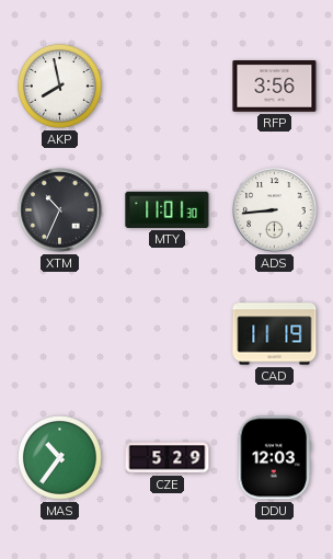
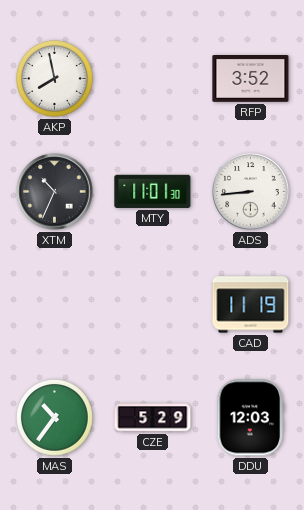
RFP: 3:56 -> 3:52
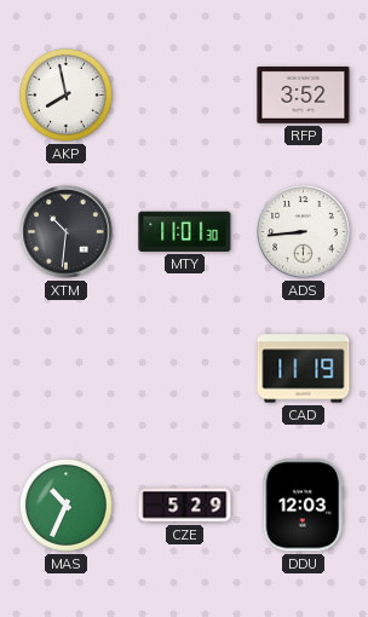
XTM: 10:34 -> 10:31
MAS: 10:36 -> 10:34
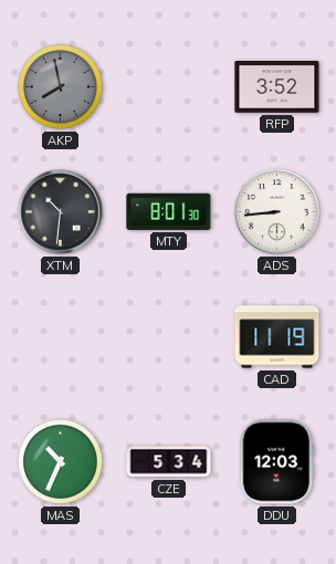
AKP dial: white -> grey
MTY: 11:01 -> 8:01
CZE: 5:29 -> 5:34
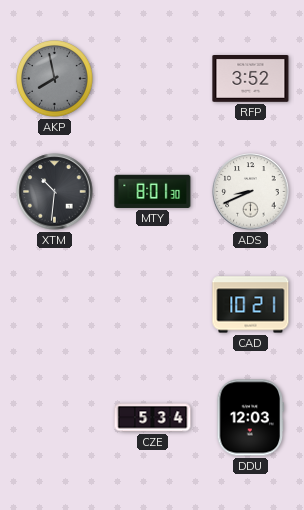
ADS: 8:44 -> 8:41
CAD: 11:19 -> 10:21
MAS: 10:34 -> none
